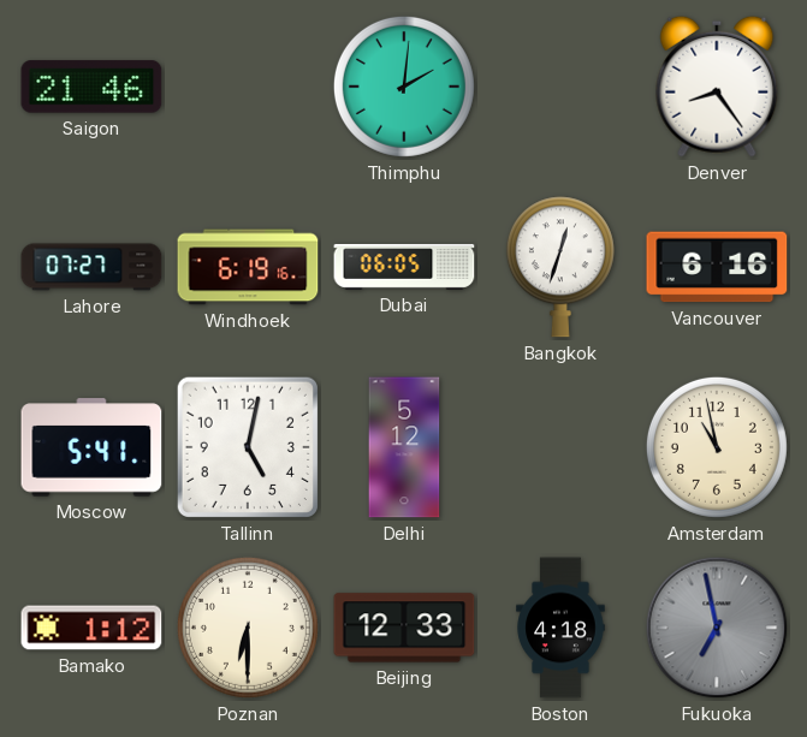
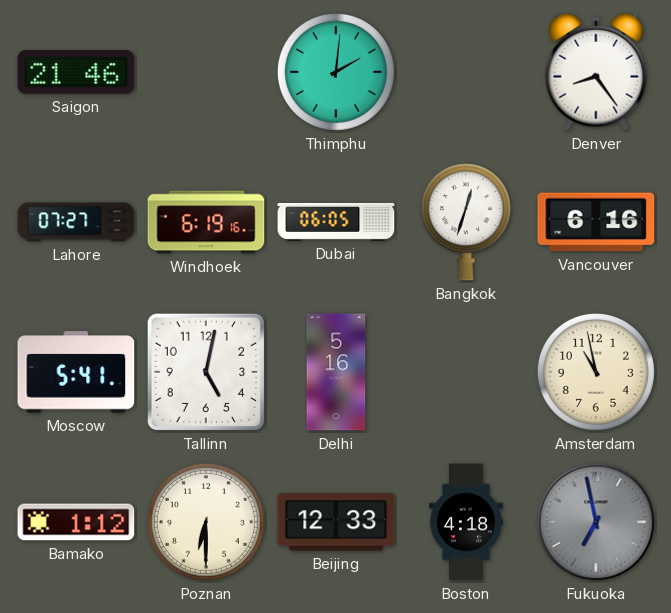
Delhi: 5:12 -> 5:16
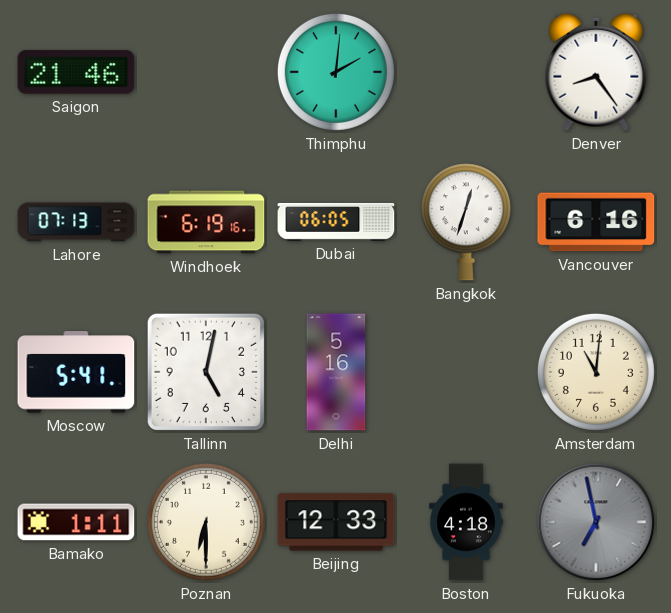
Lahore: 07:27 -> 07:13
Amsterdam: 10:58 -> 11:01
Bamako: 1:12 -> 1:11
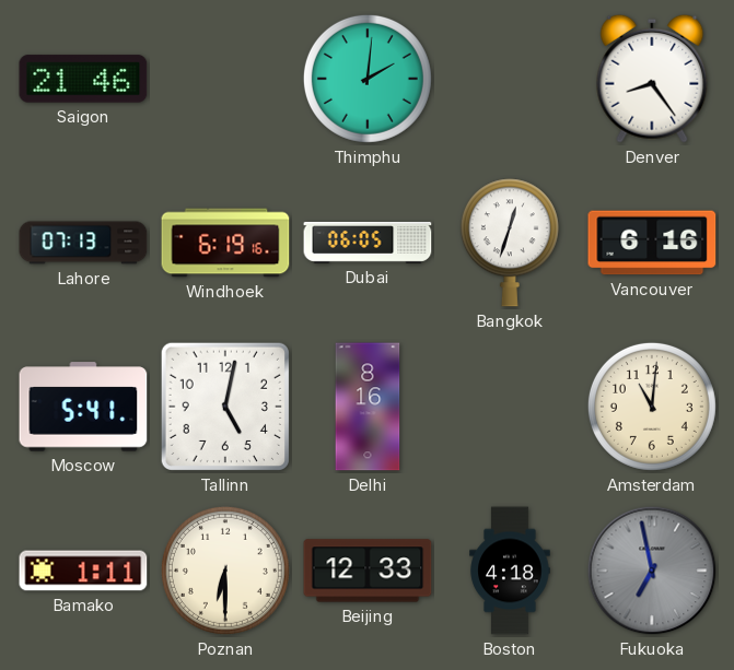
Delhi: 5:16 -> 8:16
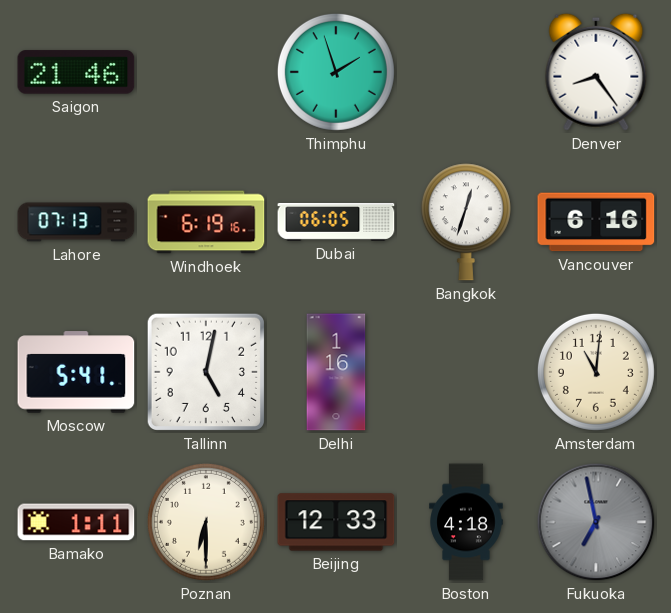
Thimphu: 2:01 -> 1:57
Delhi: 8:16 -> 1:16
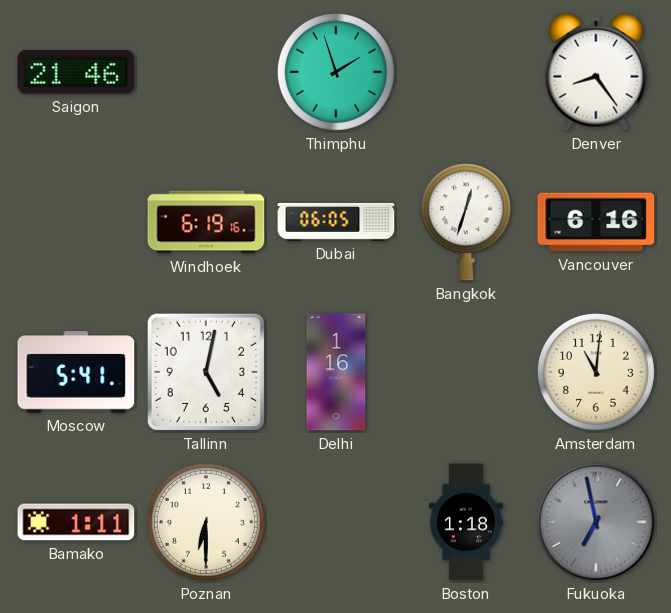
Lahore: 07:13 -> none
Beijing: 12:33 -> none
Boston: 4:18 -> 1:18
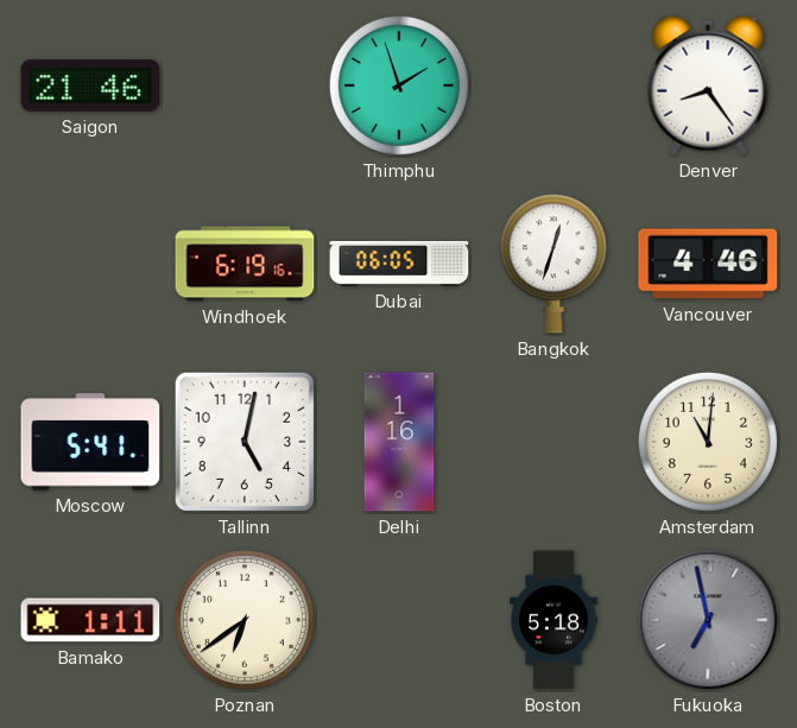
Vancouver: 6:16 -> 4:46
Poznan: 6:30 -> 6:39
Boston: 1:18 -> 5:18
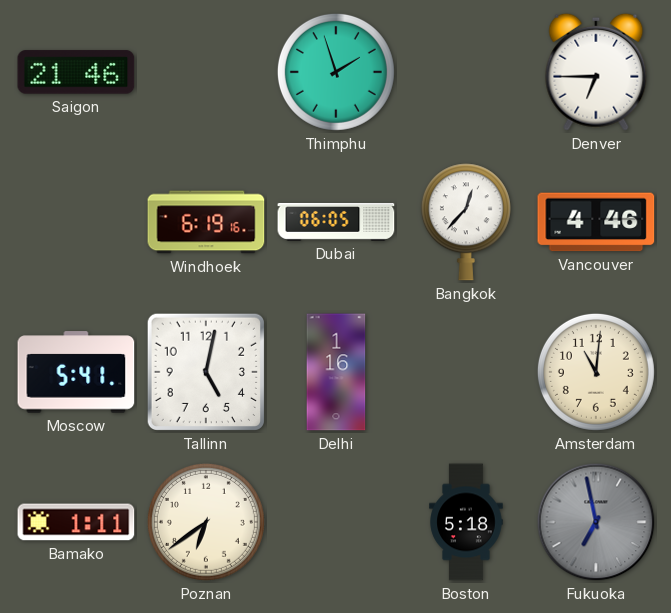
Denver: 8:24 -> 6:45
Bangkok: 12:33 -> 12:37
